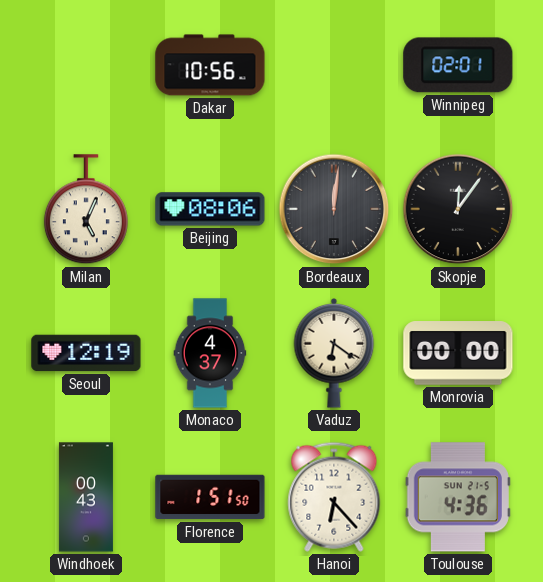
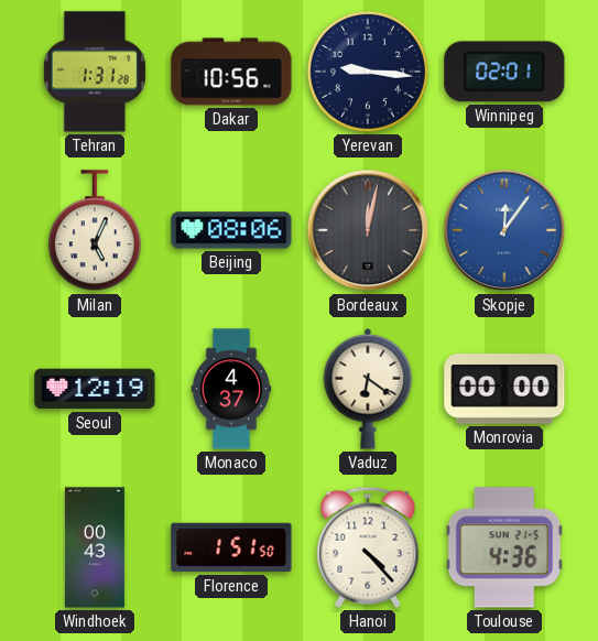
Tehran: none -> 1:31
Yerevan: none -> 9:16
Bordeaux: 12:01 -> 12:02
Skopje dial: black -> blue
Hanoi: 6:23 -> 4:23
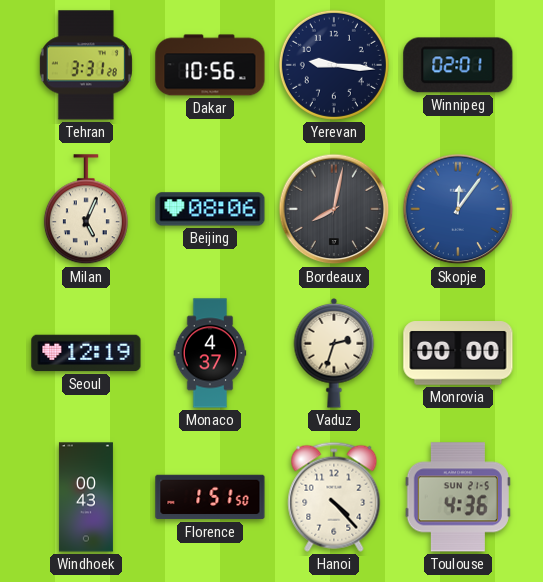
Tehran: 1:31 -> 3:31
Bordeaux: 12:02 -> 8:02
Vaduz: 6:21 -> 2:33
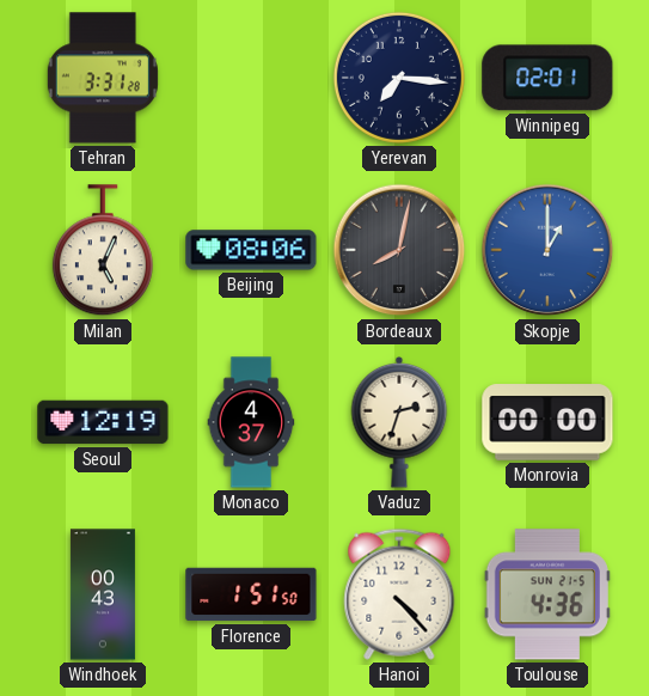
Dakar: 10:56 -> none
Yerevan: 9:16 -> 7:16
Skopje: 12:06 -> 1:00
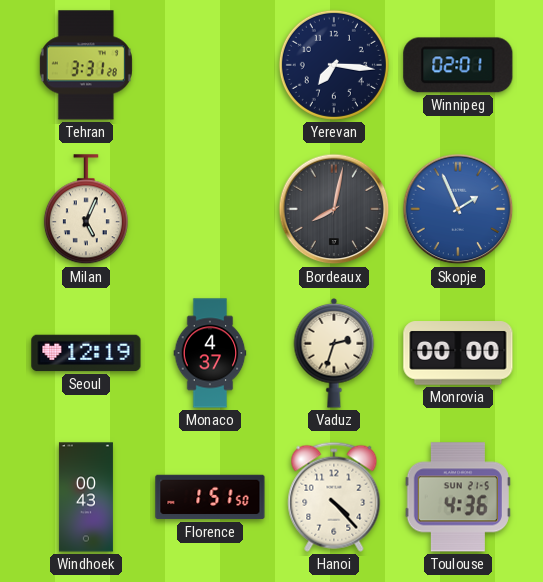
Beijing: 08:06 -> none
Skopje: 1:00 -> 1:56
